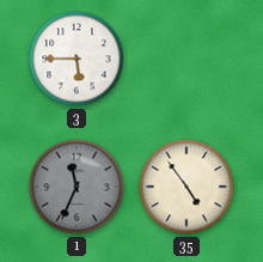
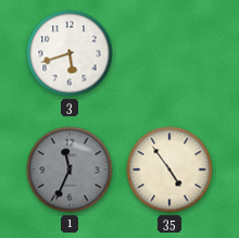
3: 5:45 -> 5:42
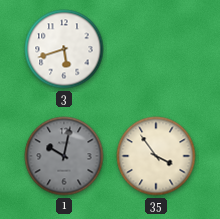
1: 11:34 -> 10:02
35: 4:54 -> 3:54
